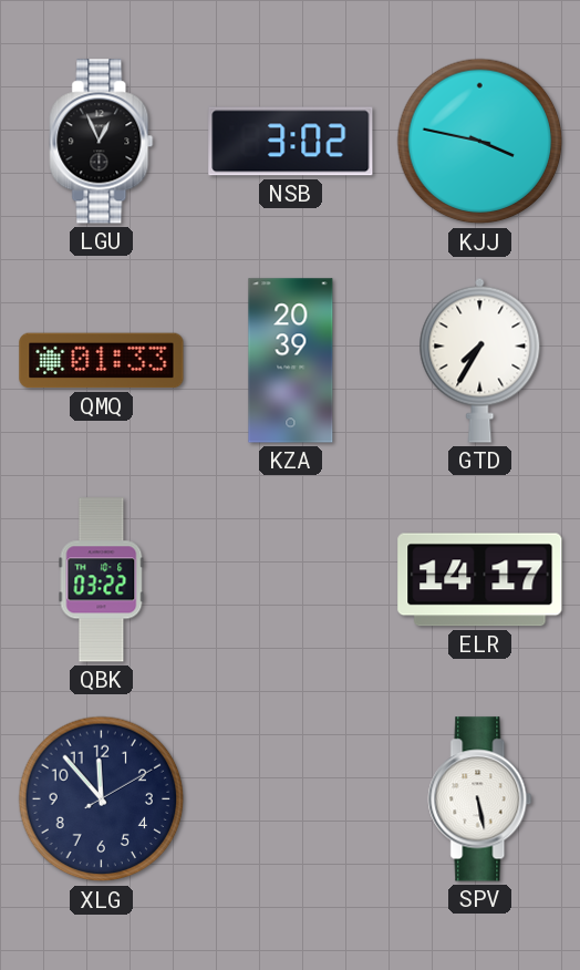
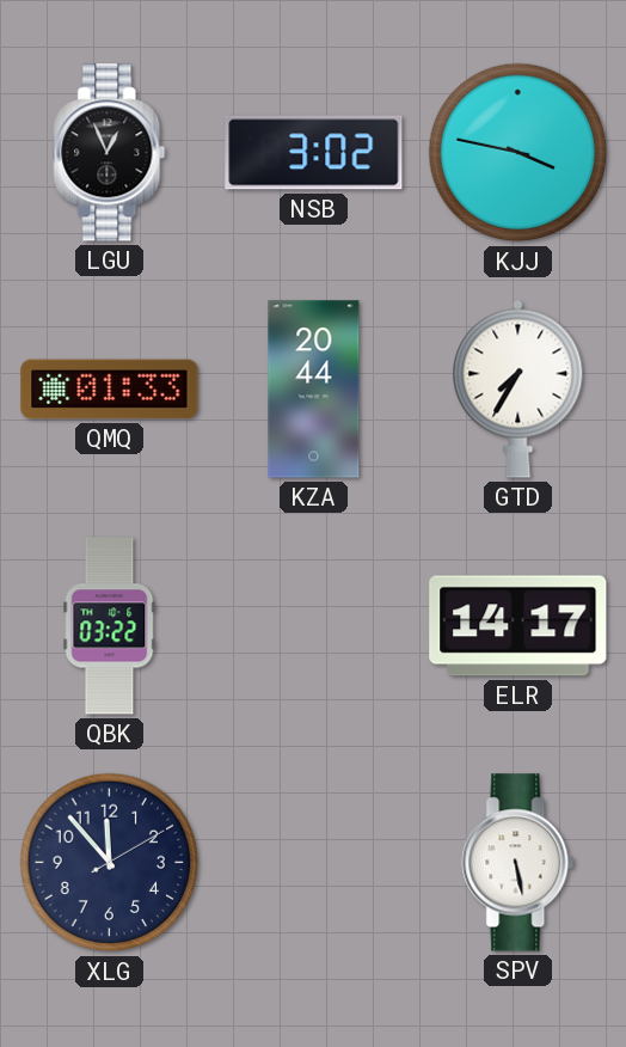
KZA: 20:39 -> 20:44
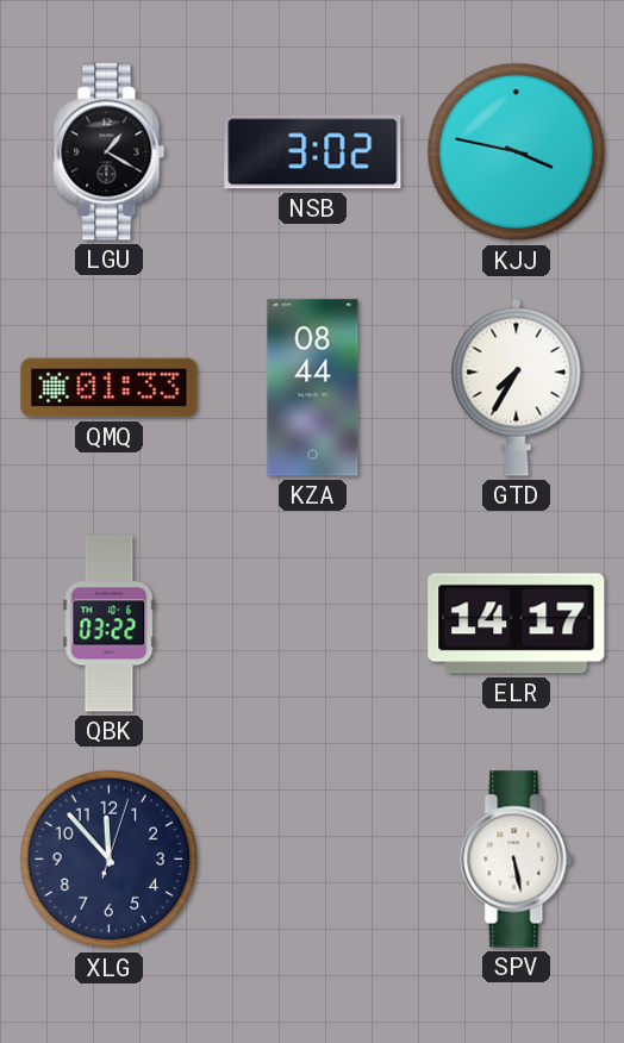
LGU: 12:56 -> 1:20
KZA: 20:44 -> 08:44
XLG: 11:53:10 -> 11:53:03
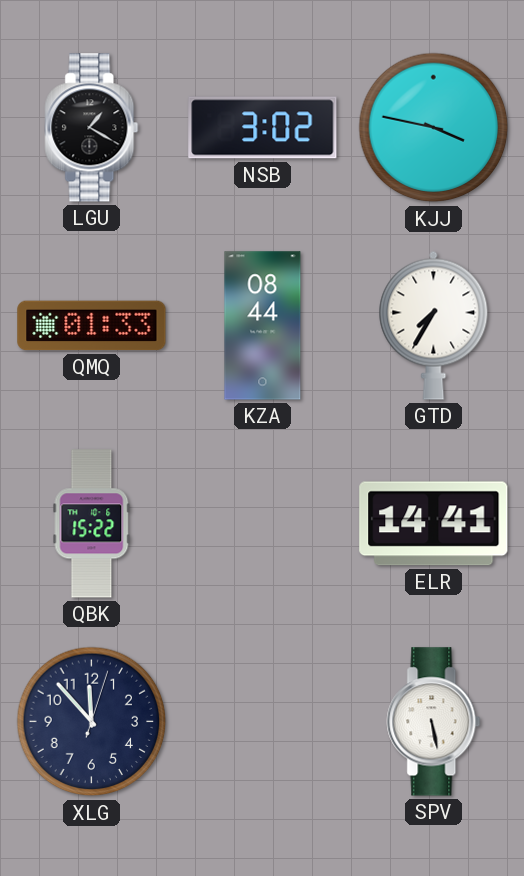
QBK: 03:22 -> 15:22
ELR: 14:17 -> 14:41
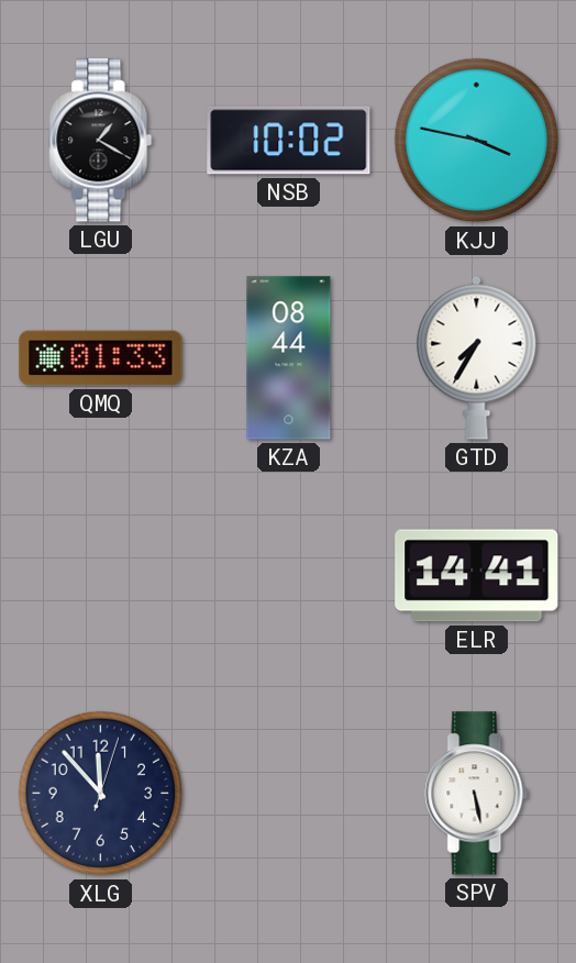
NSB: 3:02 -> 10:02
QBK: 15:22 -> none
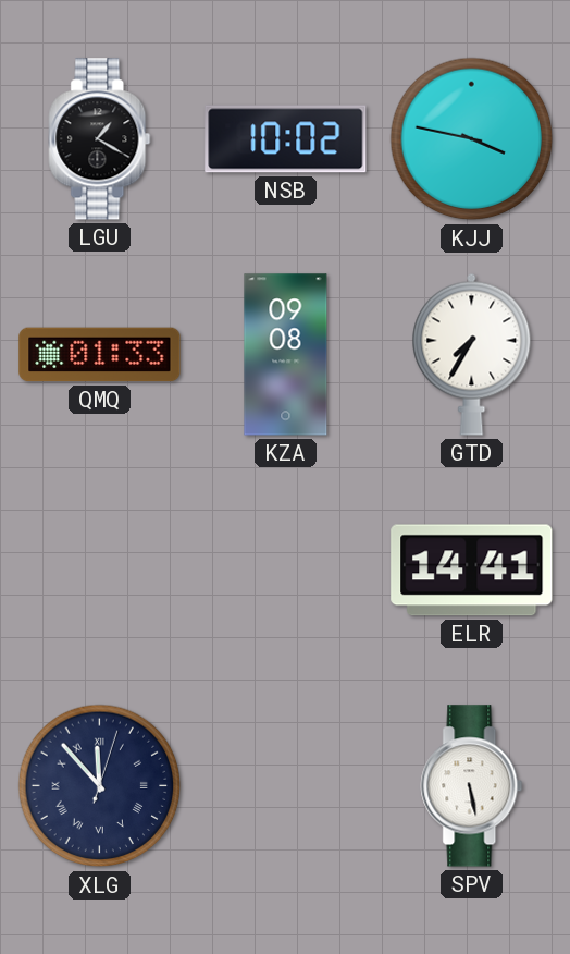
KZA: 08:44 -> 09:08
XLG numerals: Arabic -> Roman
